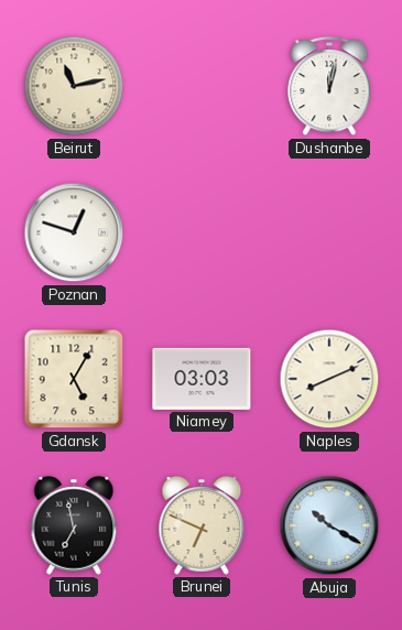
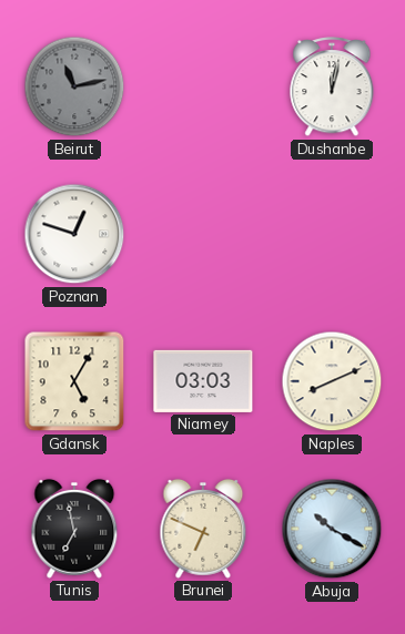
Beirut dial: cream -> grey
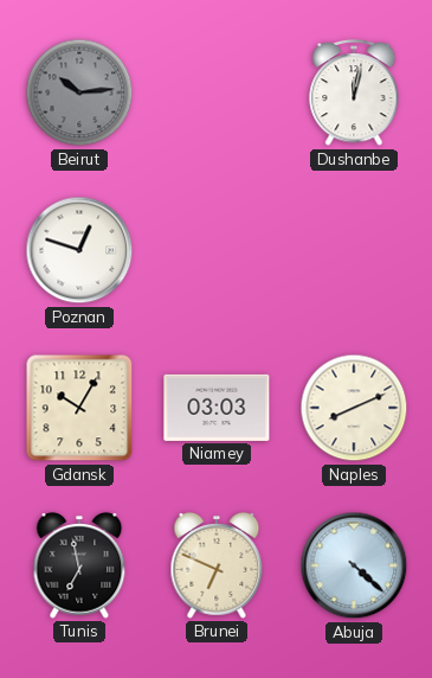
Beirut: 11:13 -> 10:14
Gdansk: 5:05 -> 10:05
Abuja: 10:20 -> 4:22
